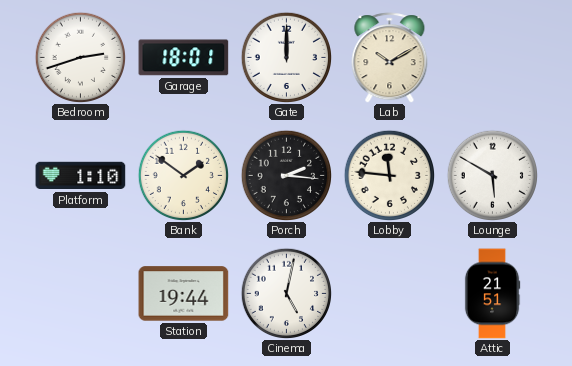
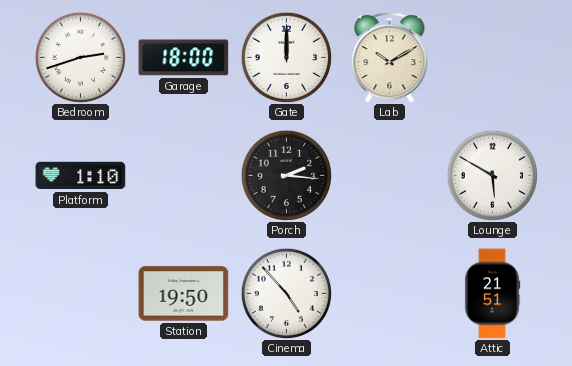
Garage: 18:01 -> 18:00
Bank: 1:51 -> none
Lobby: 11:46 -> none
Station: 19:44 -> 19:50
Cinema: 5:02 -> 4:53
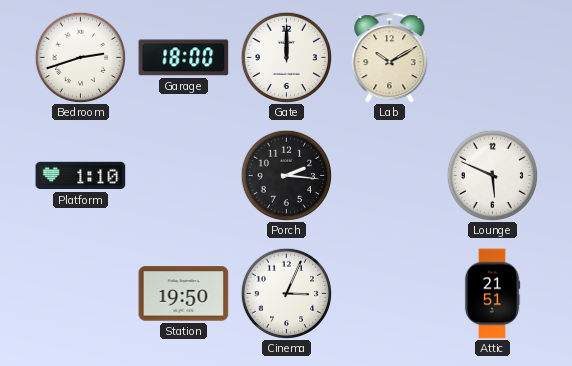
Lounge: 5:50 -> 5:49
Cinema: 4:53 -> 3:04
